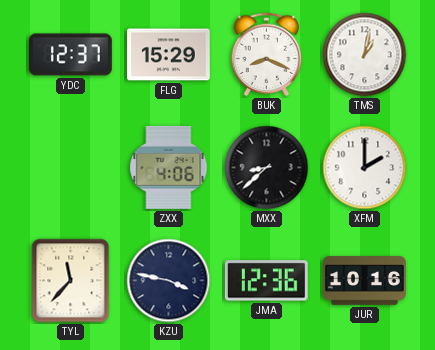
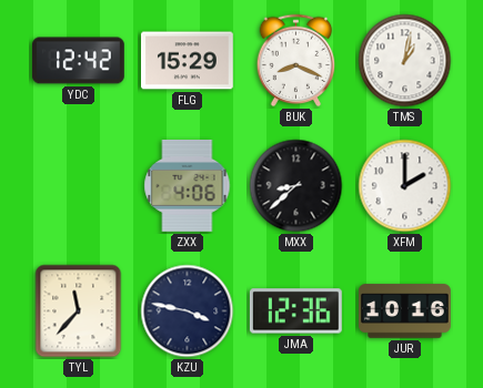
YDC: 12:37 -> 12:42
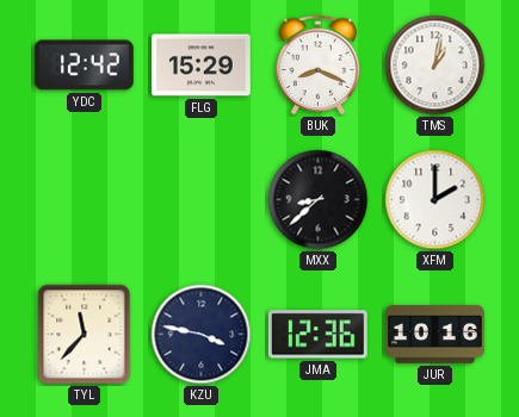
ZXX: 4:06 -> none
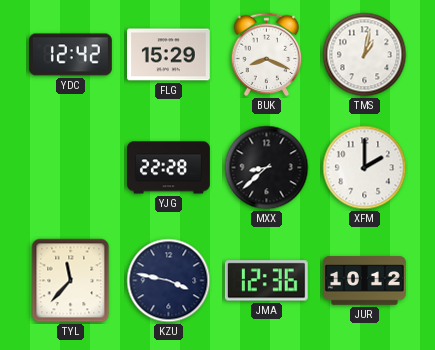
YJG: none -> 22:28
JUR: 10:16 -> 10:12
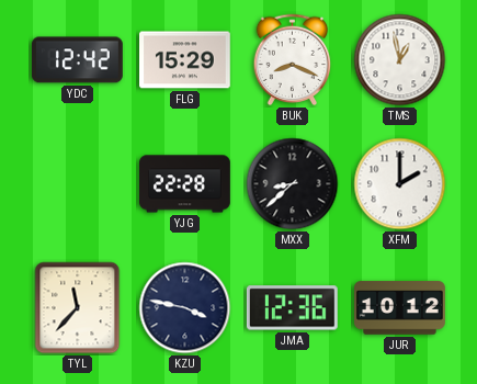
TMS: 1:02 -> 12:58
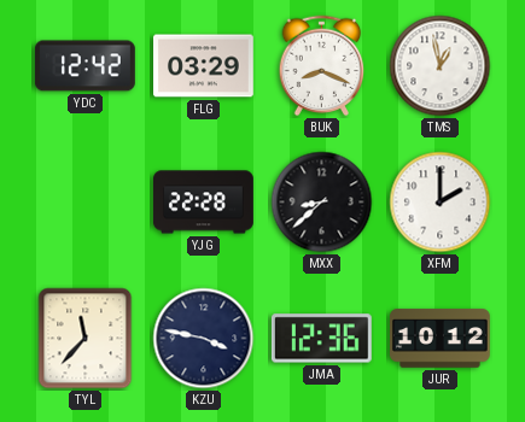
FLG: 15:29 -> 03:29
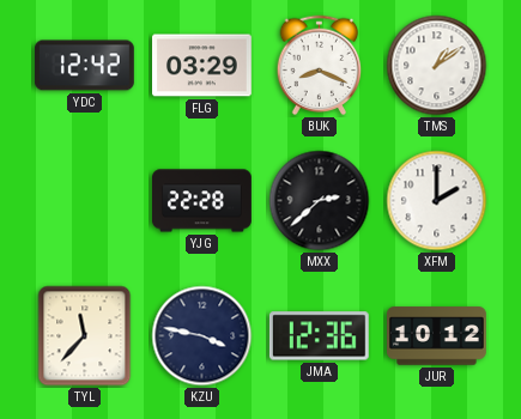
TMS: 12:58 -> 1:09
MXX: 8:38 -> 2:38
